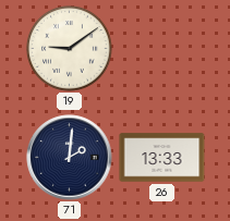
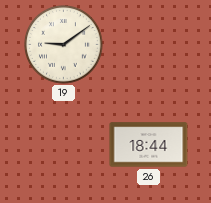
71: 2:01 -> none
26: 13:33 -> 18:44
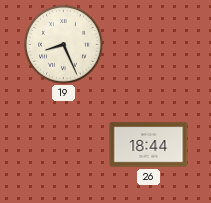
19: 9:09 -> 8:26
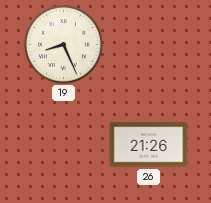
26: 18:44 -> 21:26
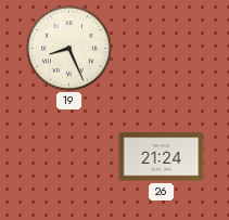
26: 21:26 -> 21:24
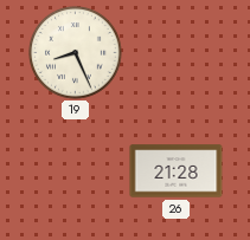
26: 21:24 -> 21:28
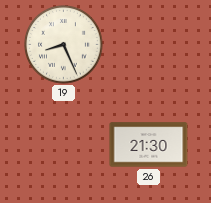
26: 21:28 -> 21:30
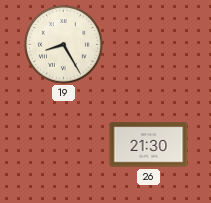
19: 8:26 -> 8:25
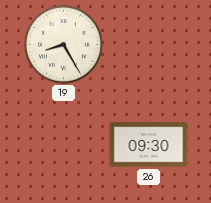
26: 21:30 -> 09:30
